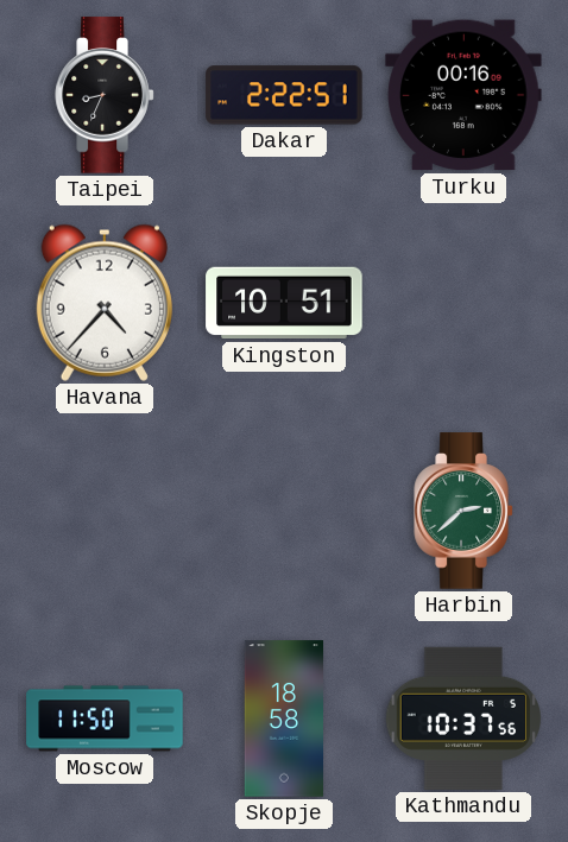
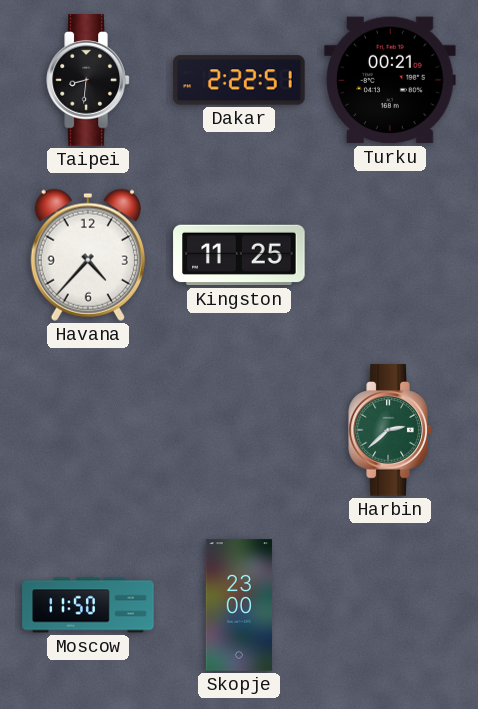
Taipei: 8:34 -> 8:31
Turku: 00:16 -> 00:21
Kingston: 10:51 -> 11:25
Skopje: 18:58 -> 23:00
Kathmandu: 10:37 -> none
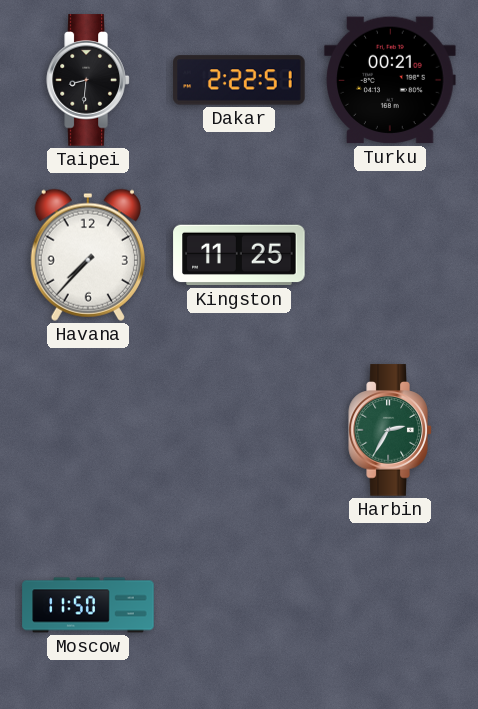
Havana: 4:37 -> 7:37
Harbin: 2:38 -> 2:35
Skopje: 23:00 -> none
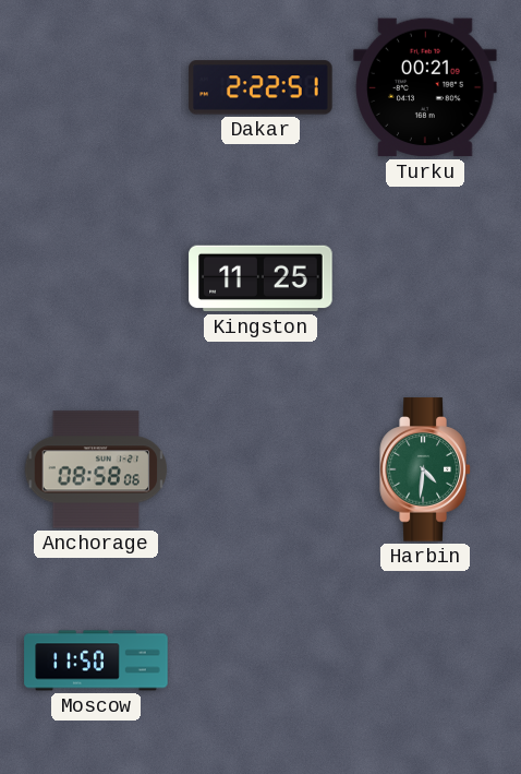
Taipei: 8:31 -> none
Havana: 7:37 -> none
Anchorage: none -> 08:58
Harbin: 2:35 -> 4:31
